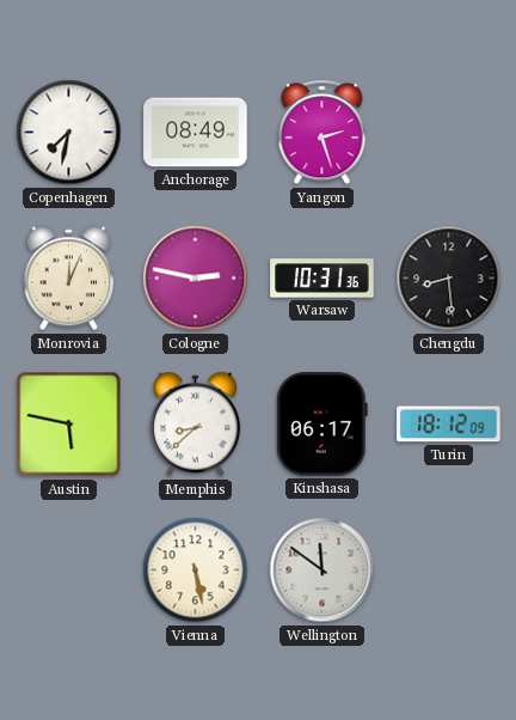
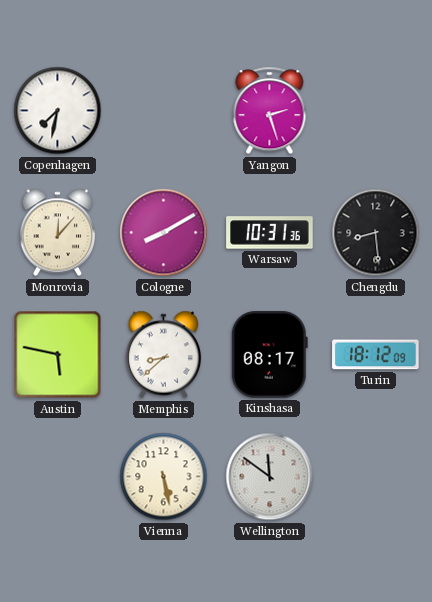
Anchorage: 08:49 -> none
Monrovia: 12:04 -> 12:07
Cologne: 2:47 -> 8:10
Kinshasa: 06:17 -> 08:17
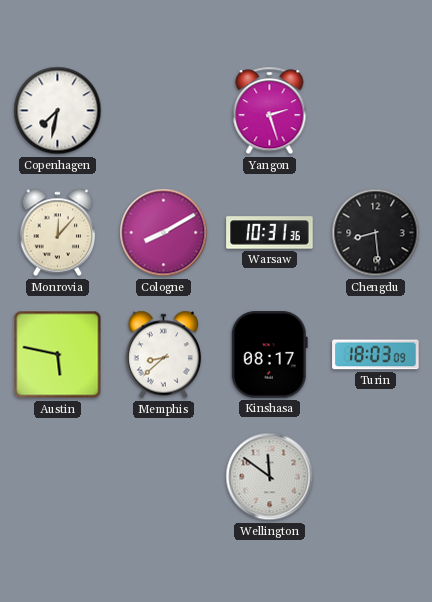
Turin: 18:12 -> 18:03
Vienna: 5:28 -> none
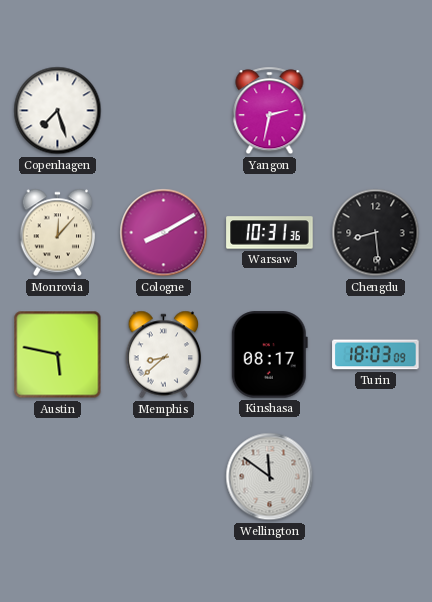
Copenhagen: 7:32 -> 7:27
Yangon: 2:27 -> 2:32
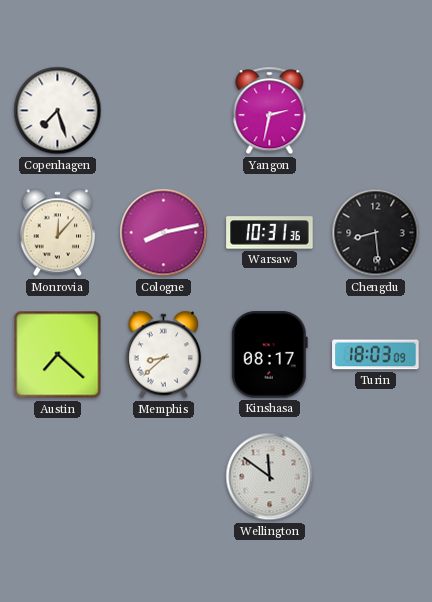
Cologne: 8:10 -> 8:13
Austin: 5:47 -> 7:22
